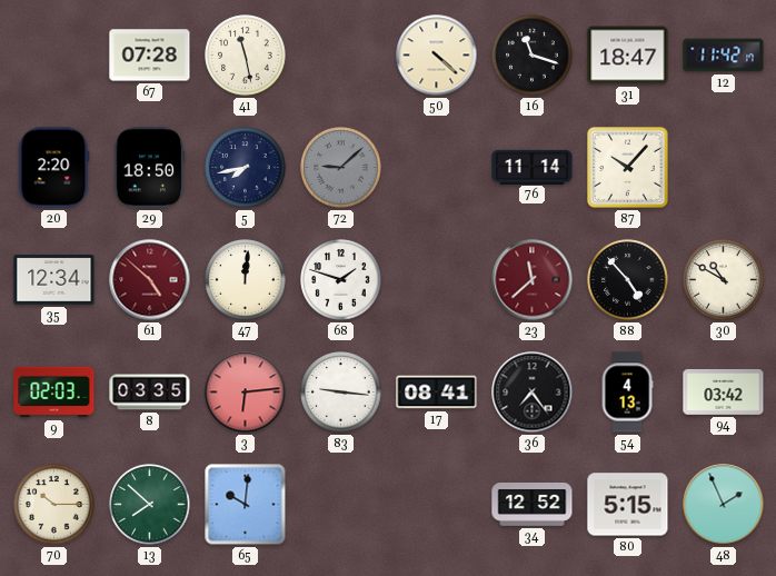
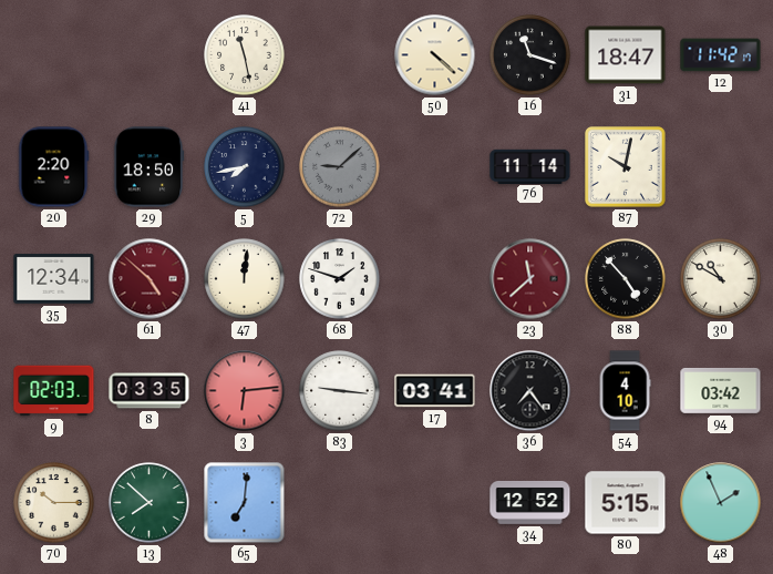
67: 07:28 -> none
87: 10:07 -> 10:02
17: 08:41 -> 03:41
54: 4:13 -> 4:10
65: 10:01 -> 7:01
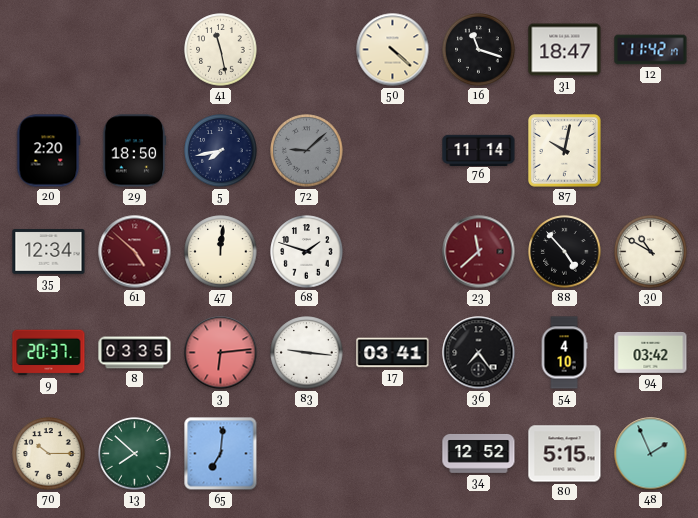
9: 02:03 -> 20:37
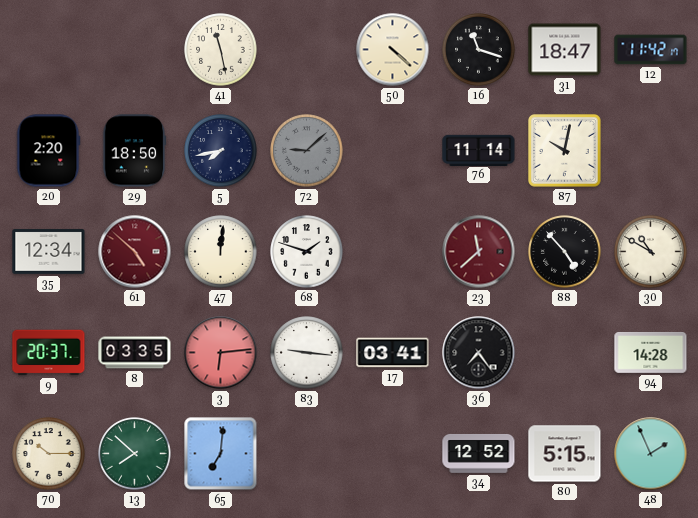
54: 4:10 -> none
94: 03:42 -> 14:28
